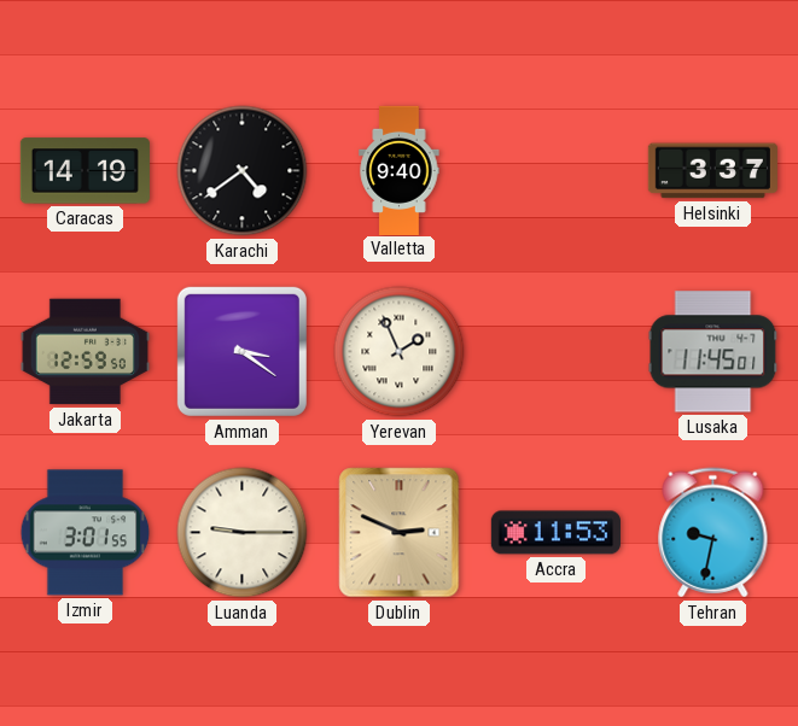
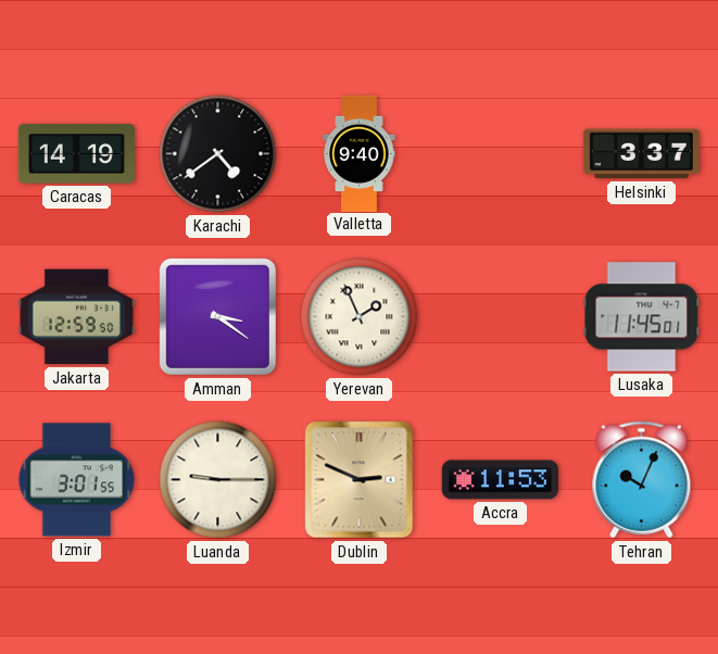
Tehran: 9:32 -> 10:04
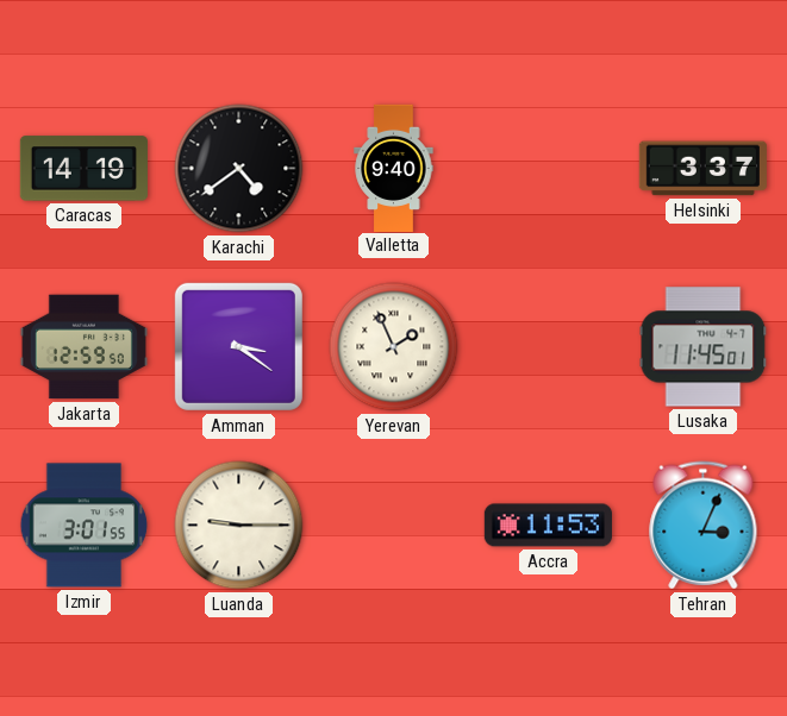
Dublin: 2:49 -> none
Tehran: 10:04 -> 3:04
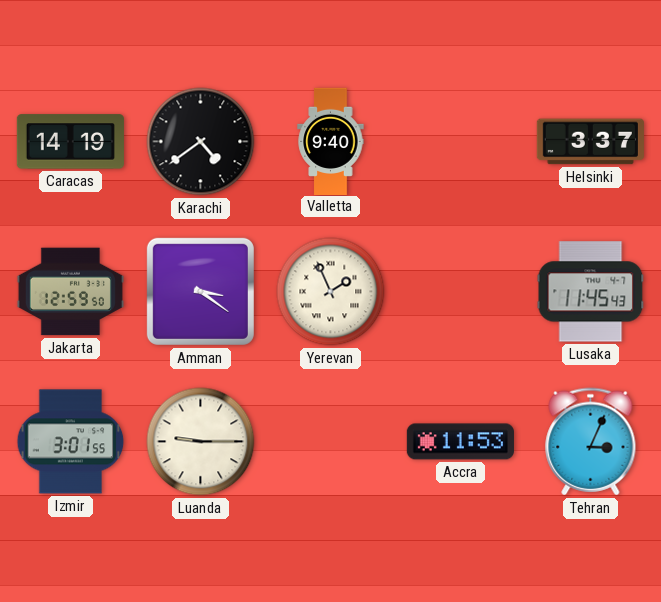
Lusaka: 11:45:01 -> 11:45:43
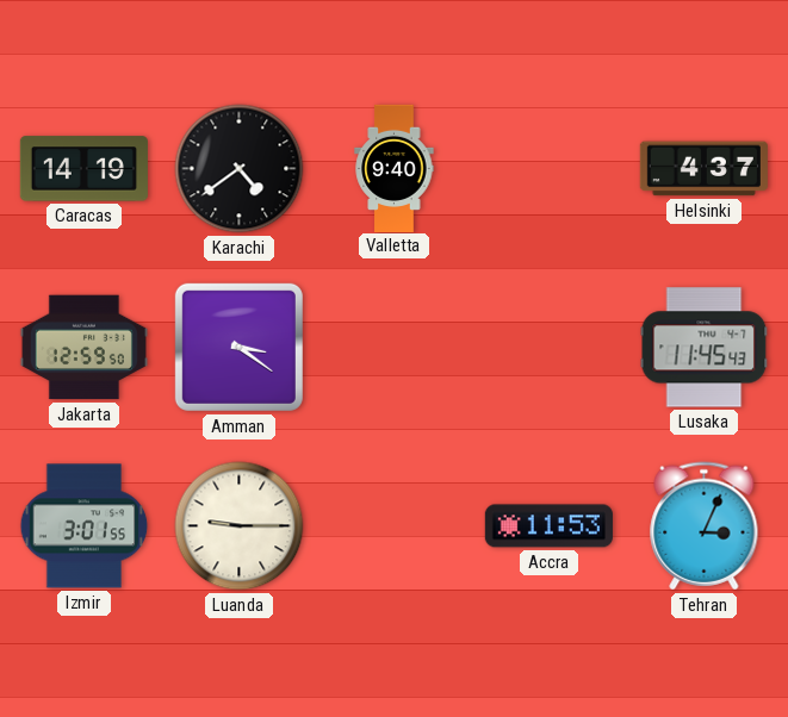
Helsinki: 3:37 -> 4:37
Yerevan: 1:56 -> none
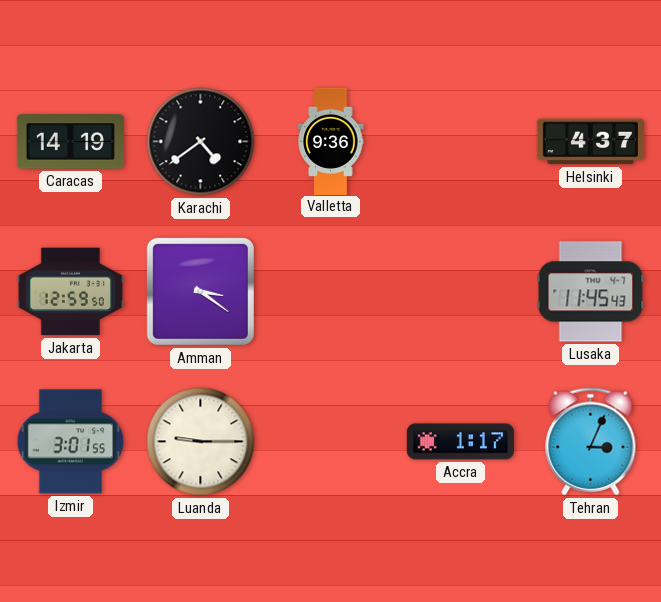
Valletta: 9:40 -> 9:36
Accra: 11:53 -> 1:17
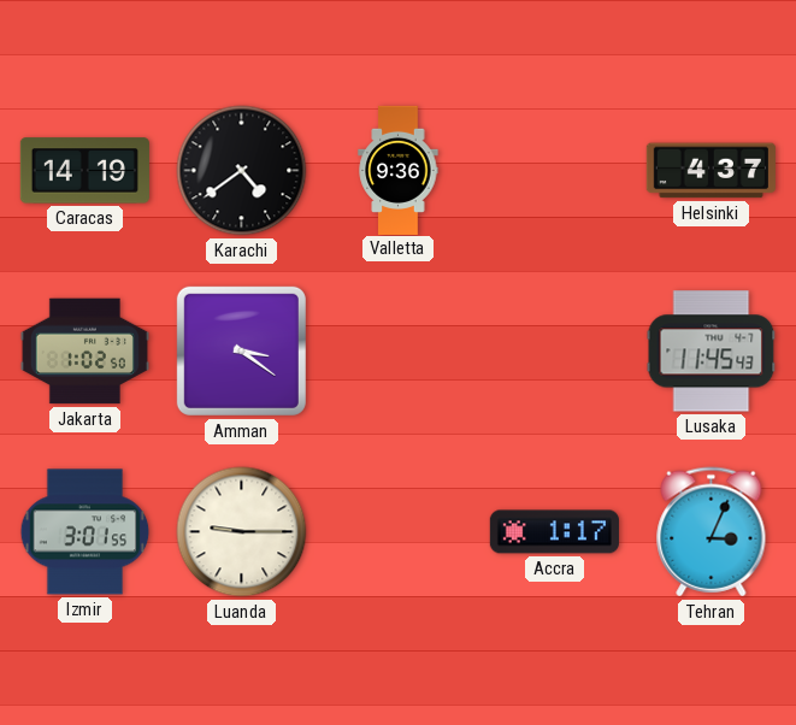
Jakarta: 12:59 -> 1:02
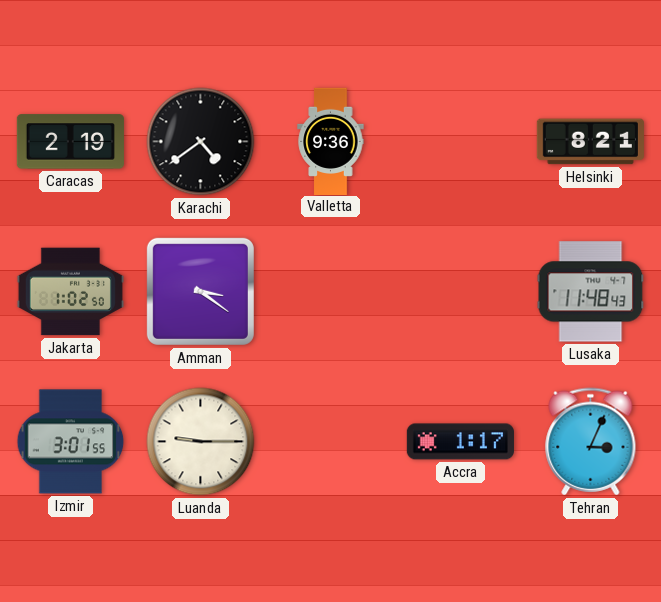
Caracas: 14:19 -> 2:19
Helsinki: 4:37 -> 8:21
Lusaka: 11:45 -> 11:48
